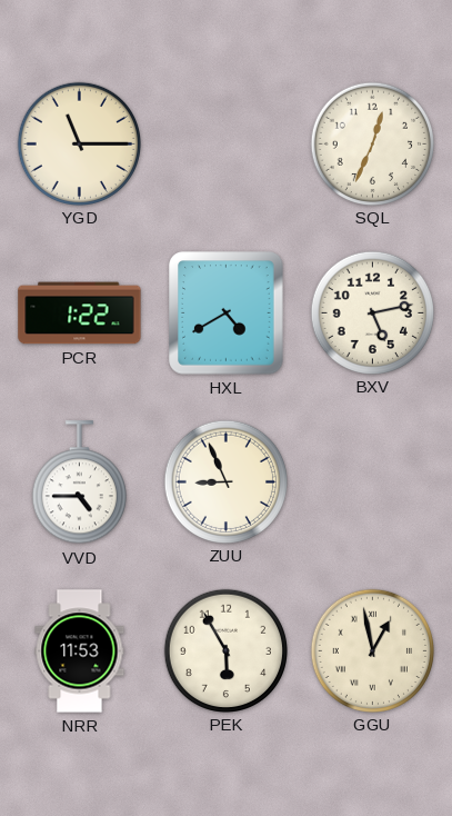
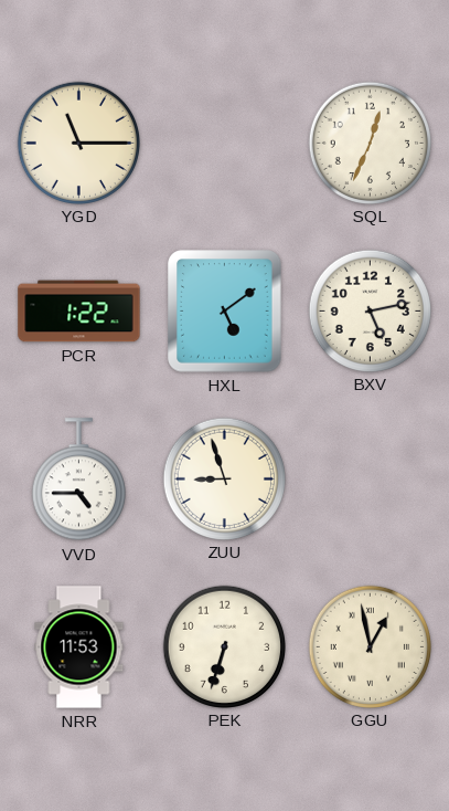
HXL: 4:40 -> 5:09
ZUU: 8:56 -> 8:57
PEK: 5:55 -> 6:33
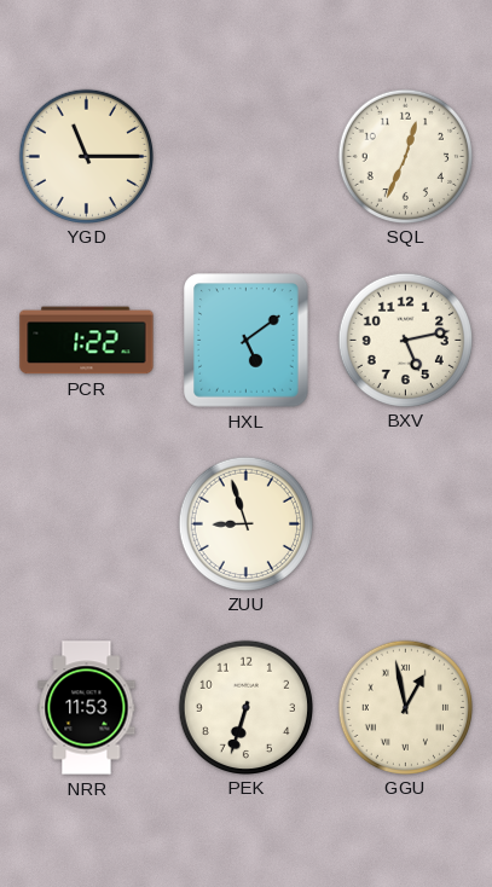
VVD: 4:45 -> none
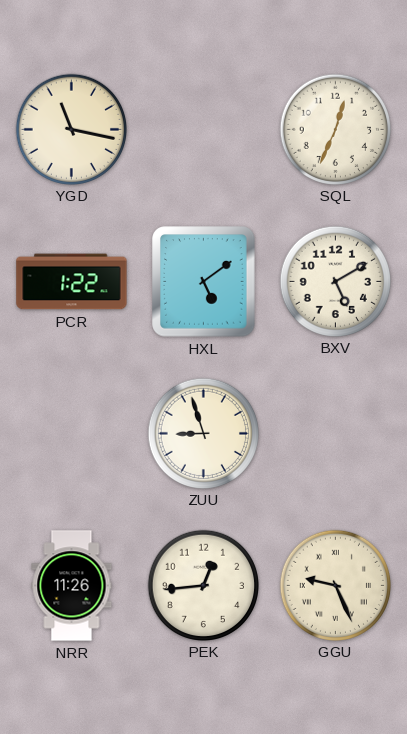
YGD: 11:15 -> 11:17
BXV: 5:13 -> 5:10
NRR: 11:53 -> 11:26
PEK: 6:33 -> 12:44
GGU: 12:58 -> 9:26
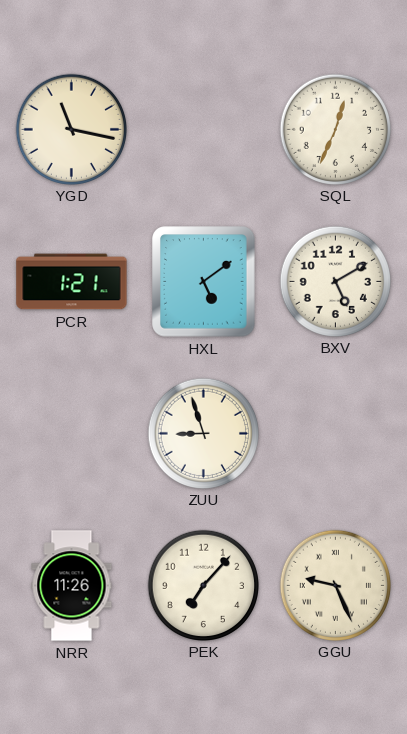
PCR: 1:22 -> 1:21
PEK: 12:44 -> 7:07
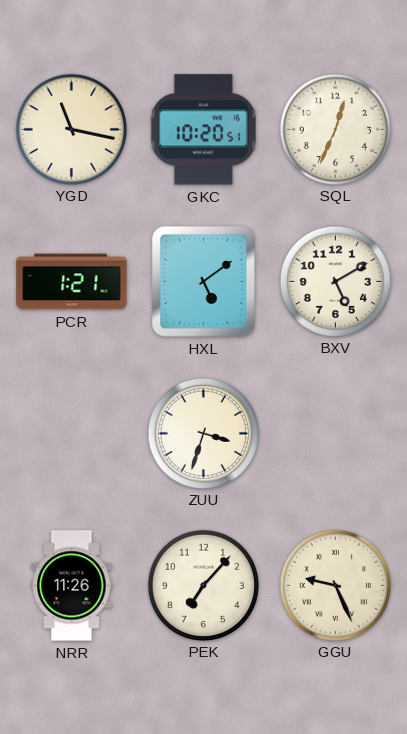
GKC: none -> 10:20
ZUU: 8:57 -> 3:33
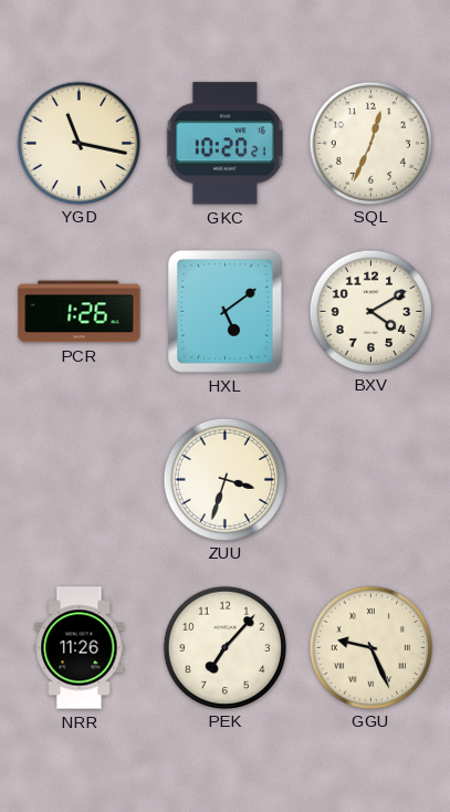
GKC: 10:20:51 -> 10:20:21
PCR: 1:21 -> 1:26
BXV: 5:10 -> 4:10
